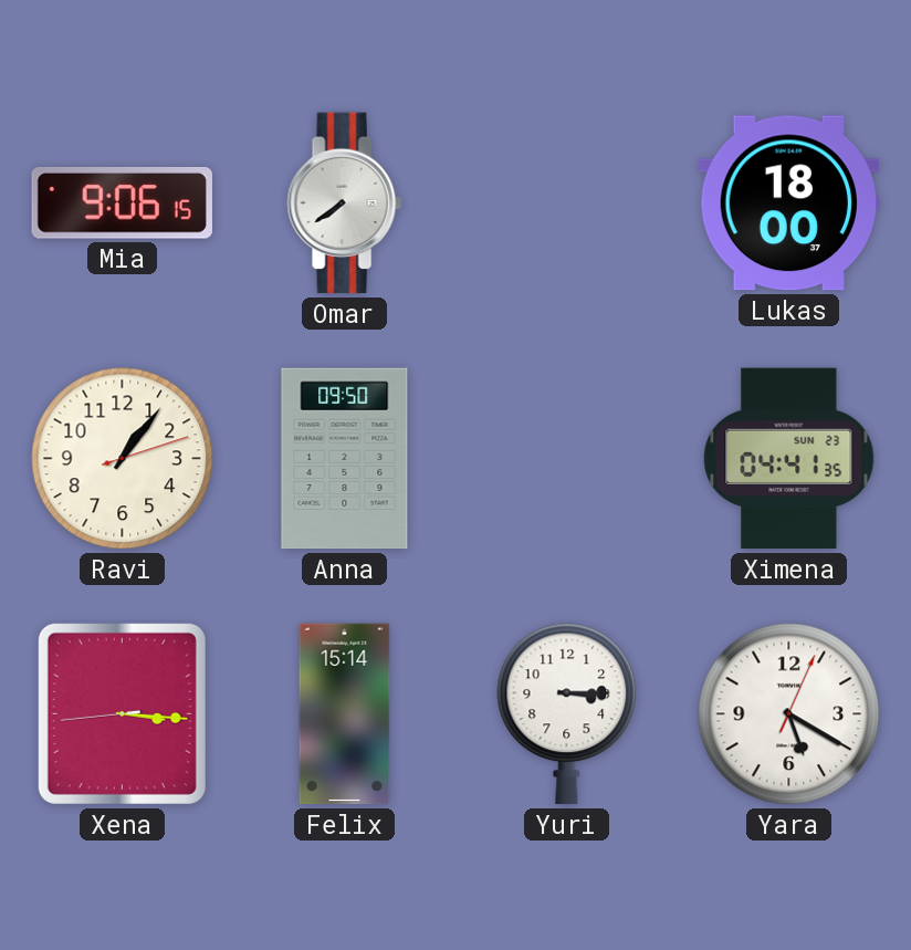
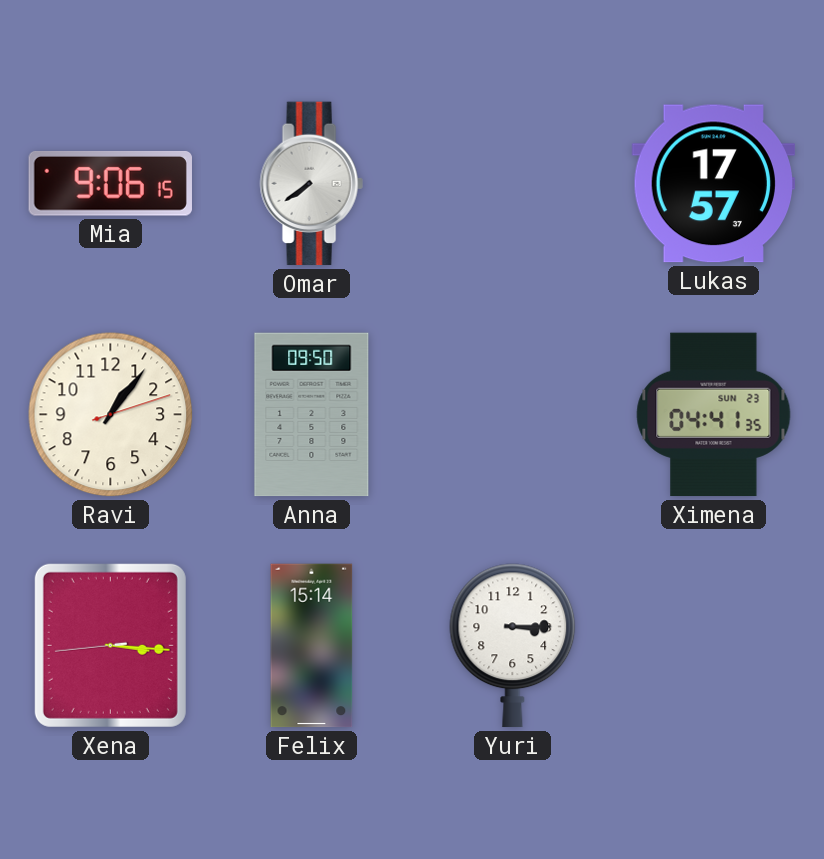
Lukas: 18:00 -> 17:57
Yara: 5:20 -> none
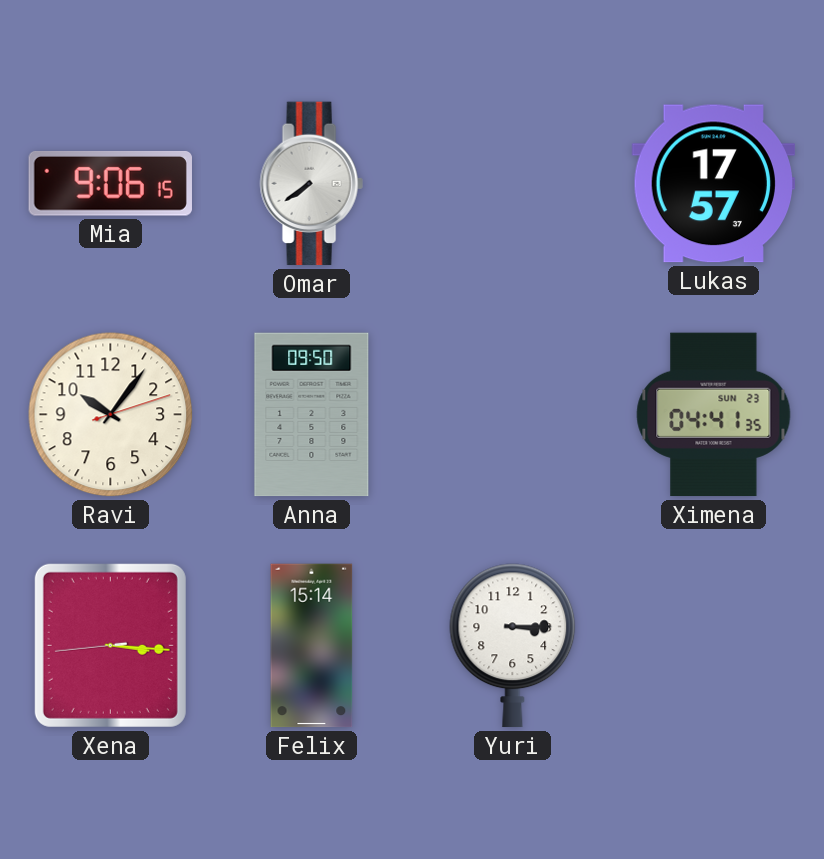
Ravi: 1:06 -> 10:06
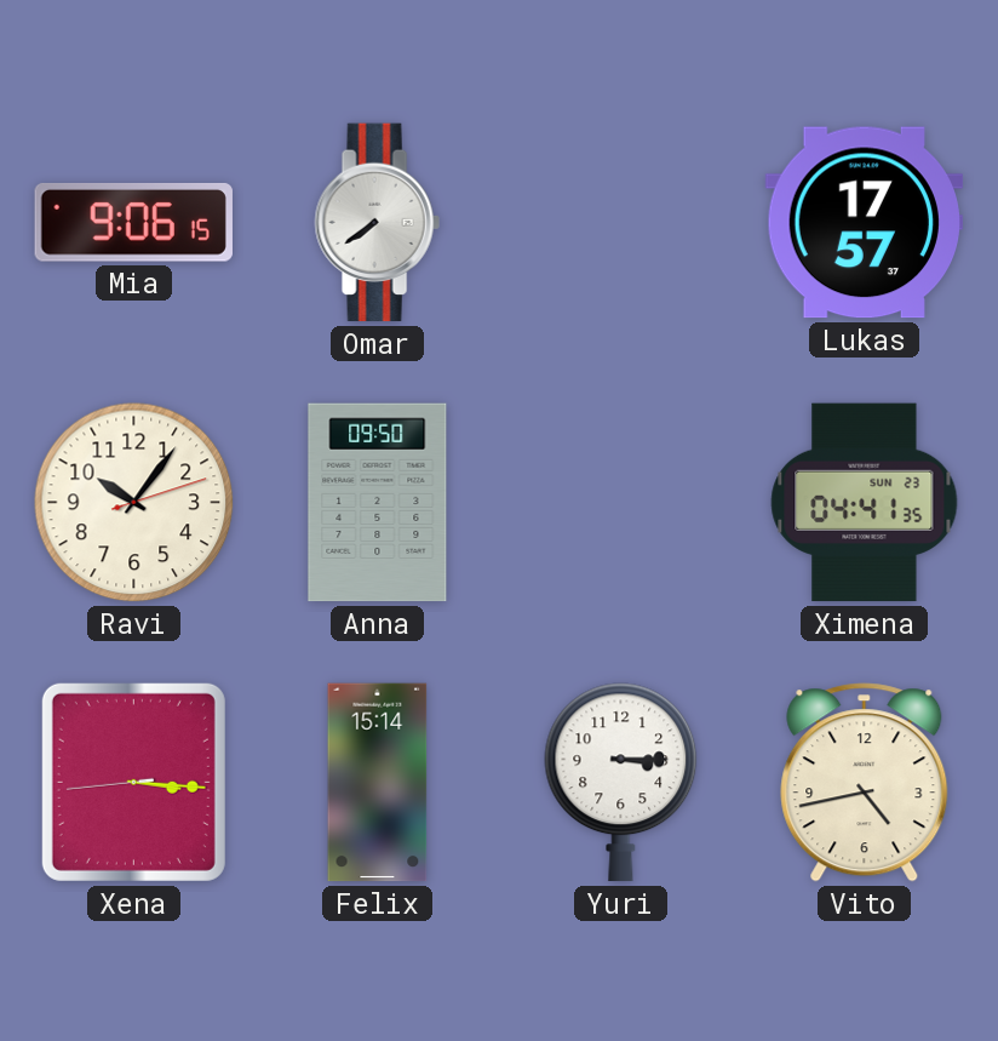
Vito: none -> 4:43
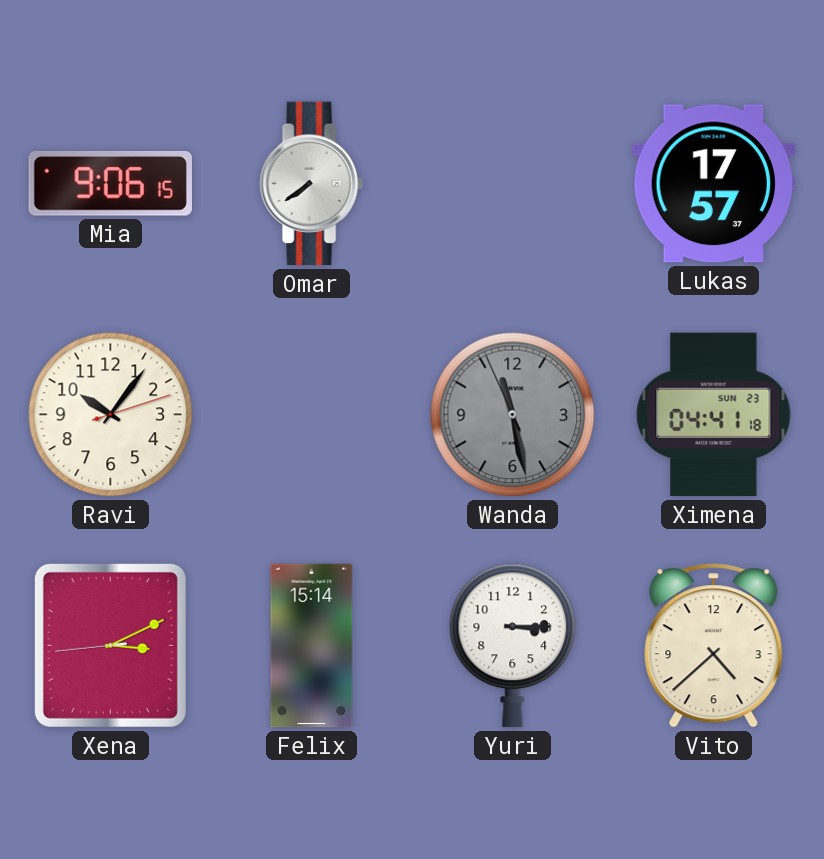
Anna: 09:50 -> none
Wanda: none -> 11:27
Ximena: 04:41:35 -> 04:41:18
Xena: 3:15 -> 3:10
Vito: 4:43 -> 4:38
